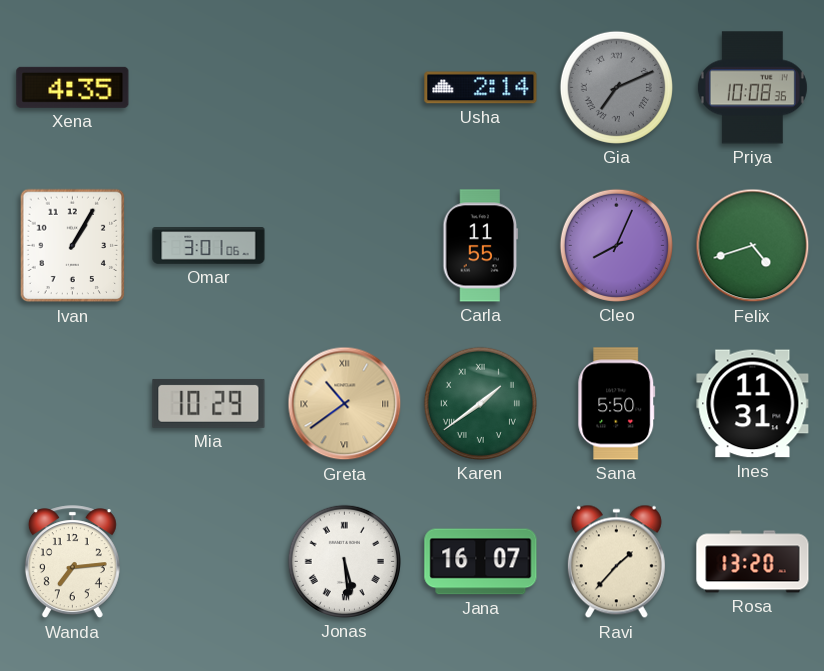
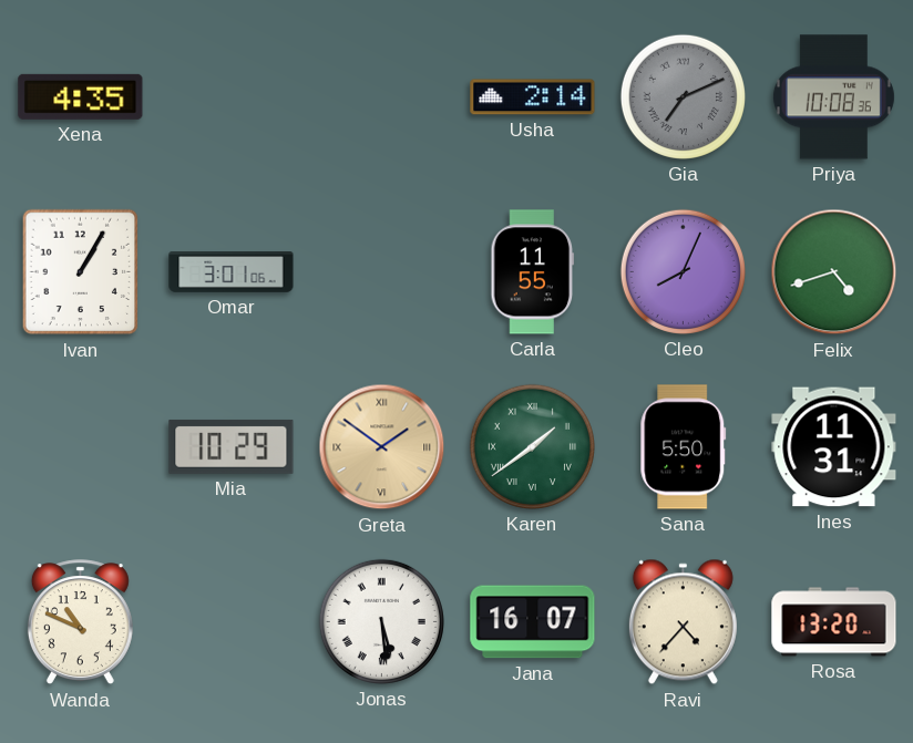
Greta: 10:39 -> 1:51
Wanda: 7:14 -> 10:49
Ravi: 1:37 -> 4:37
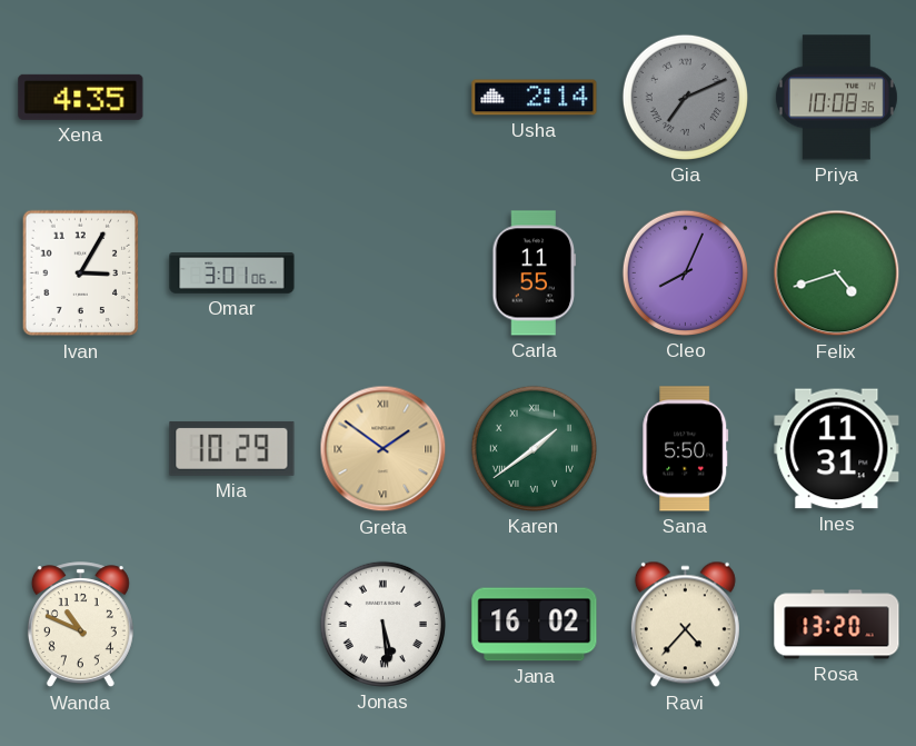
Ivan: 1:05 -> 3:05
Jana: 16:07 -> 16:02
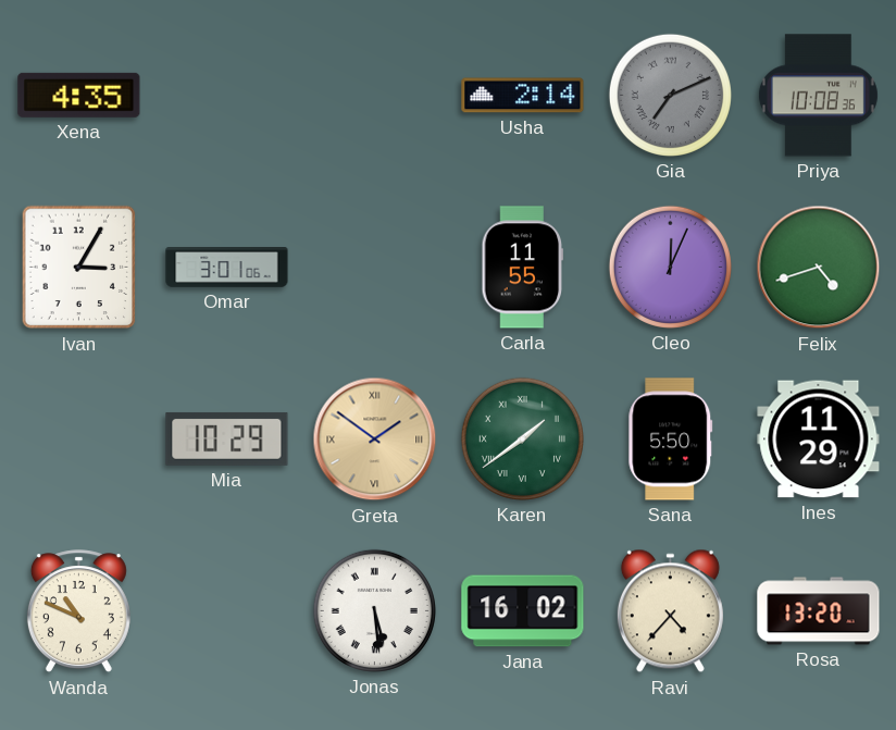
Cleo: 8:04 -> 12:04
Ines: 11:31 -> 11:29
